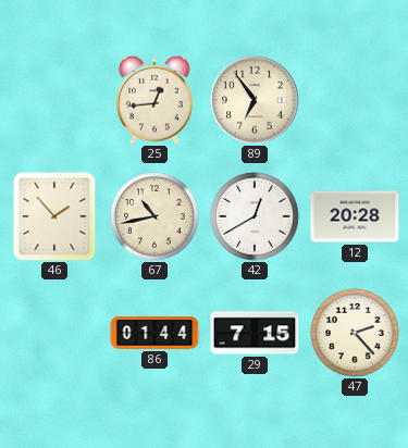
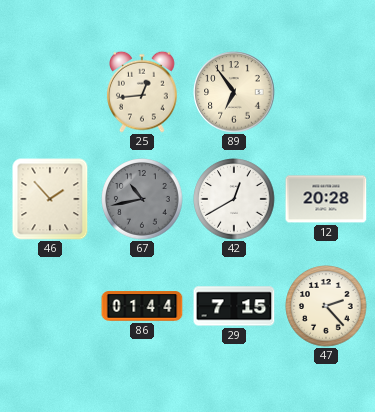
67 dial: cream -> grey
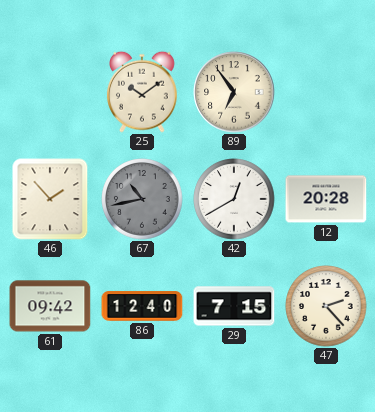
25: 12:44 -> 10:09
61: none -> 09:42
86: 01:44 -> 12:40
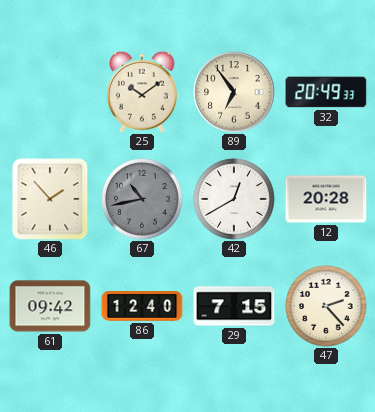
32: none -> 20:49
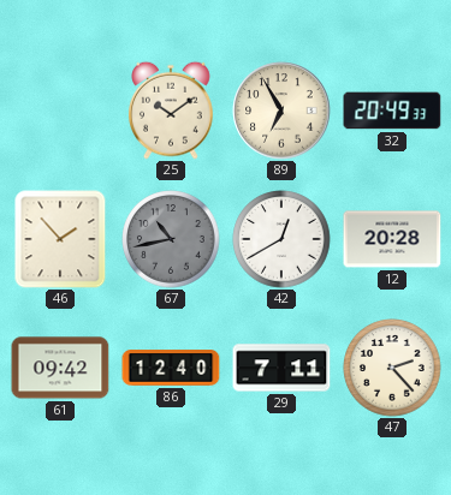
89: 6:54 -> 6:55
29: 7:15 -> 7:11
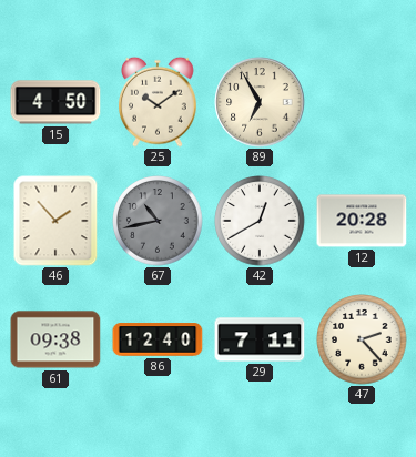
15: none -> 4:50
32: 20:49 -> none
61: 09:42 -> 09:38
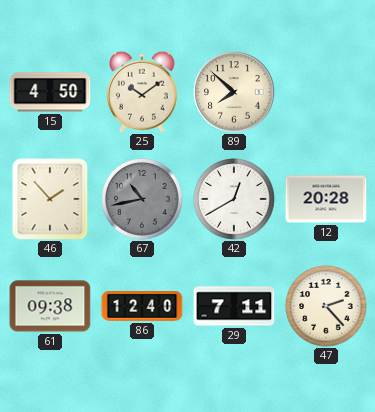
89: 6:55 -> 7:52
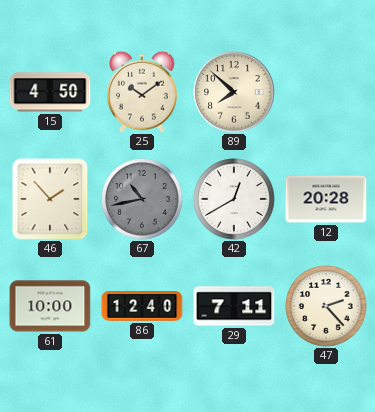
61: 09:38 -> 10:00
